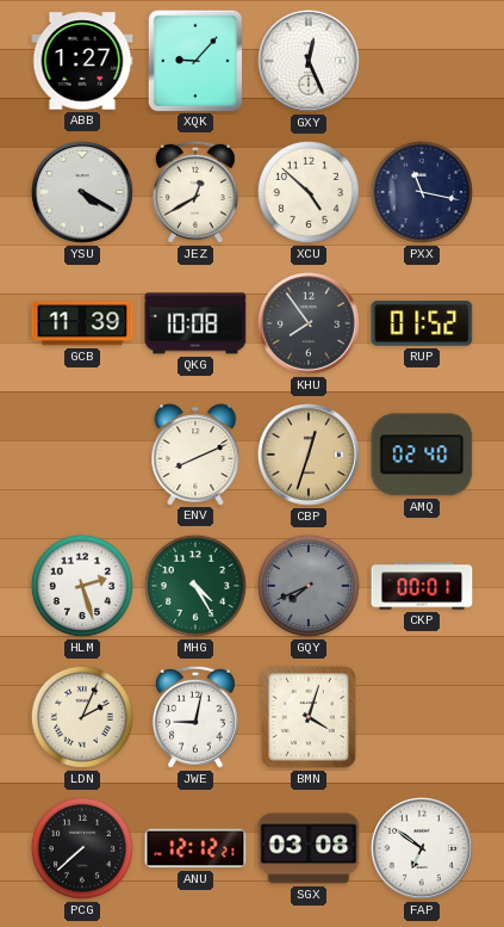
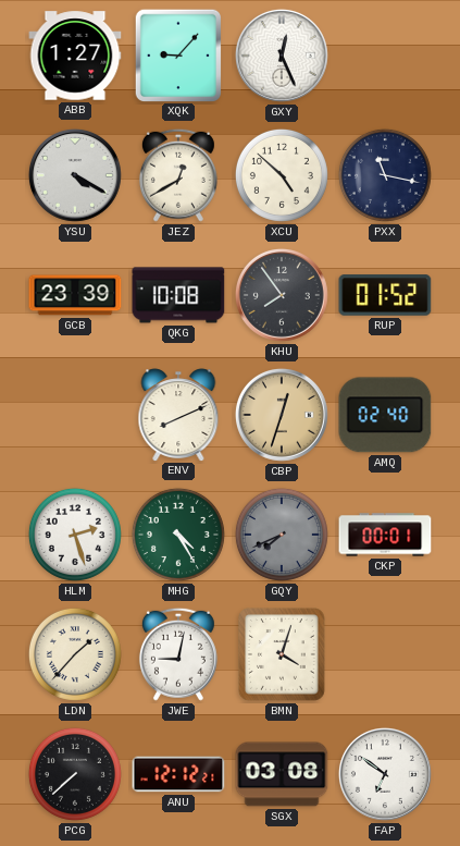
GCB: 11:39 -> 23:39
LDN: 2:04 -> 1:37
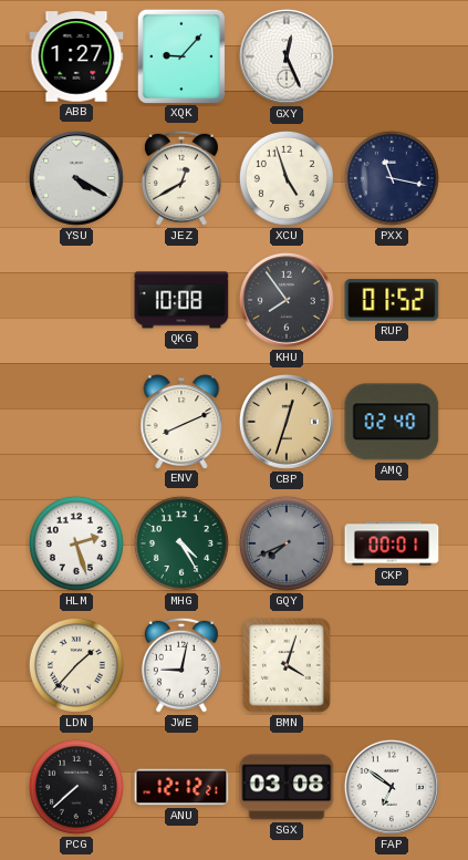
XCU: 4:52 -> 4:57
GCB: 23:39 -> none
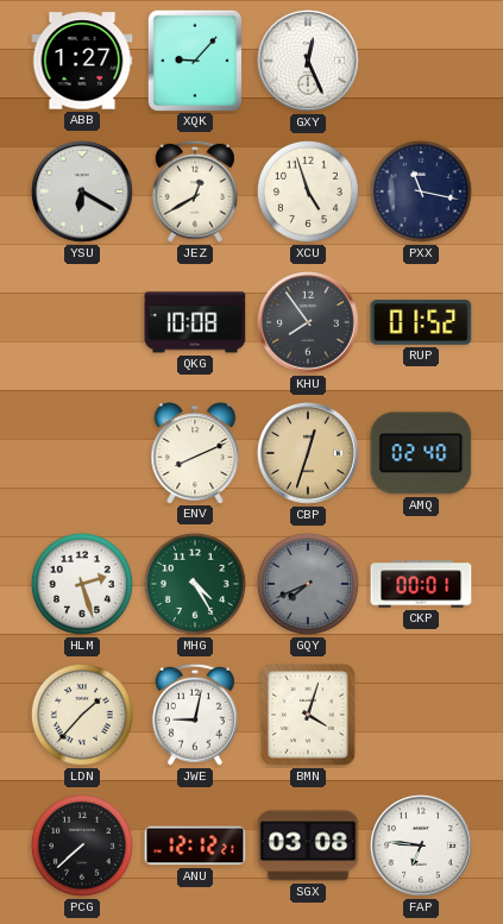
YSU: 4:20 -> 6:20
FAP: 6:51 -> 6:46
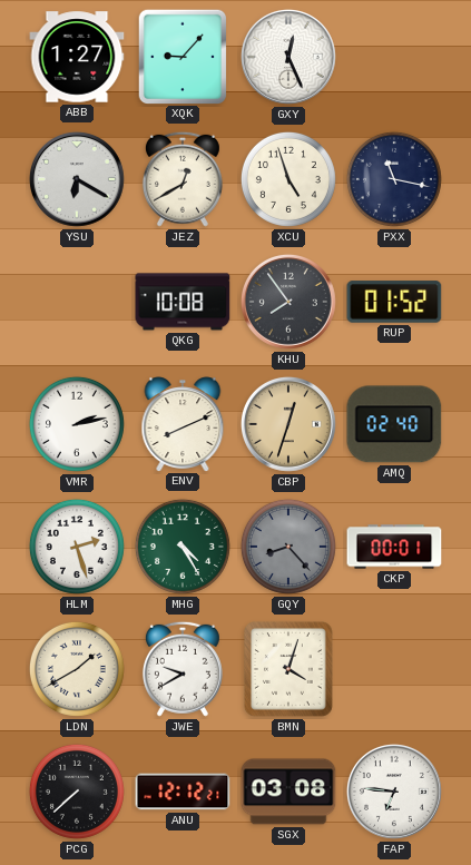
VMR: none -> 2:13
GQY: 7:41 -> 8:23
LDN: 1:37 -> 1:40
JWE: 9:02 -> 9:40
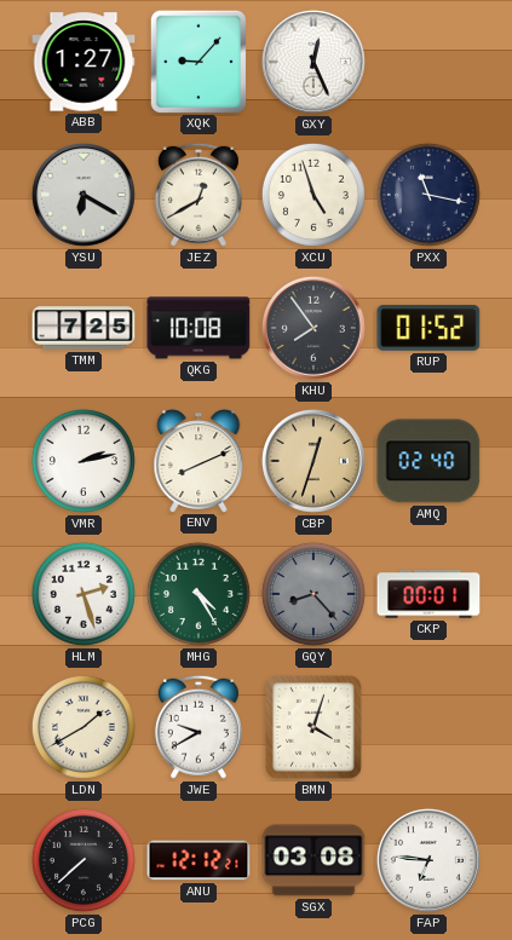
TMM: none -> 7:25
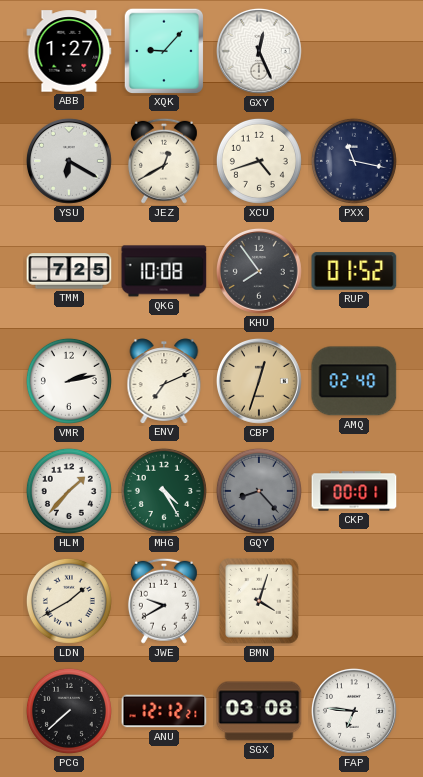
XCU: 4:57 -> 4:42
ENV: 8:11 -> 7:11
HLM: 2:27 -> 1:37
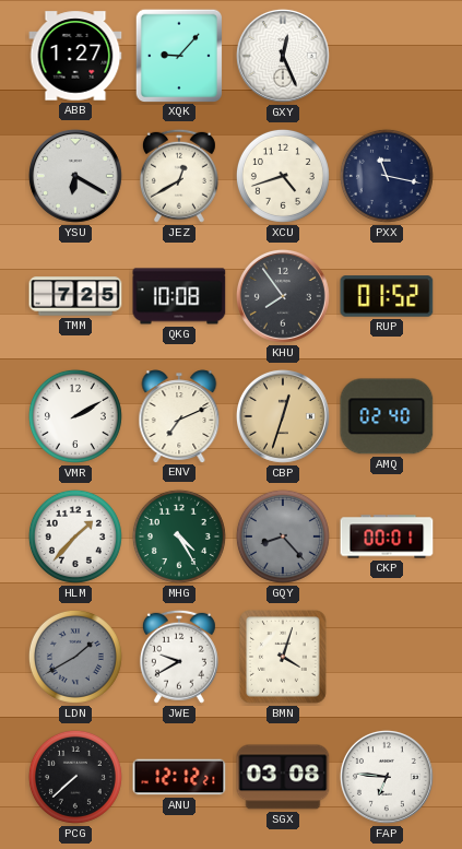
VMR: 2:13 -> 2:10
LDN dial: cream -> grey
